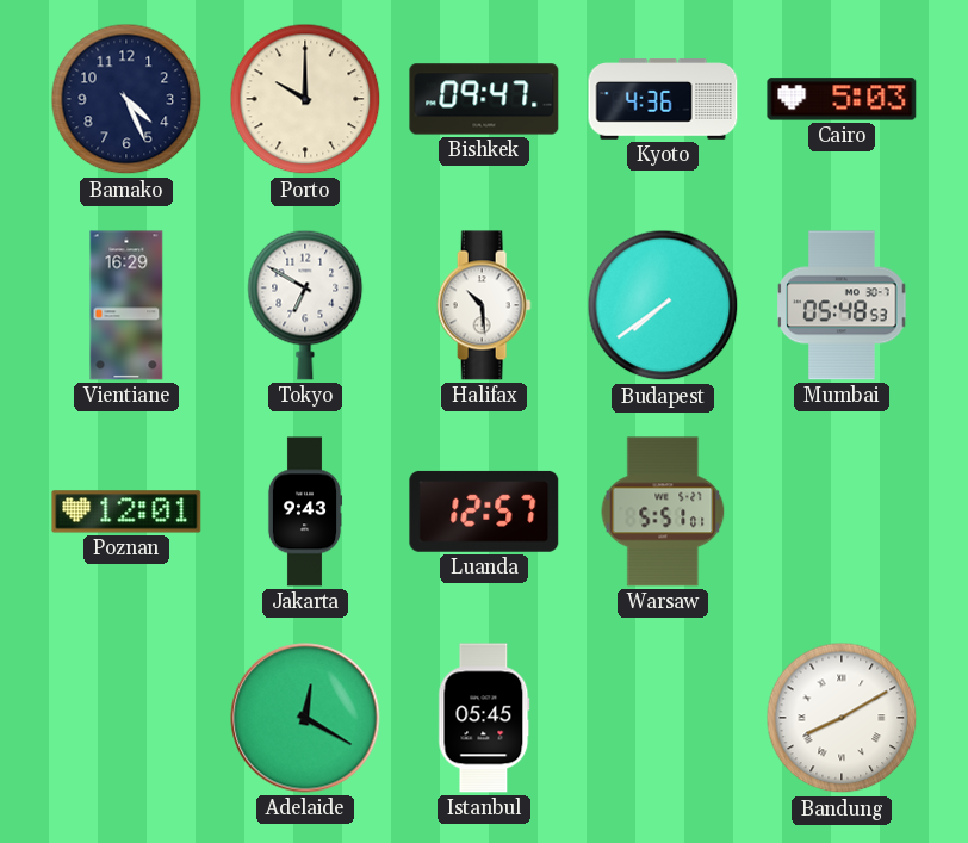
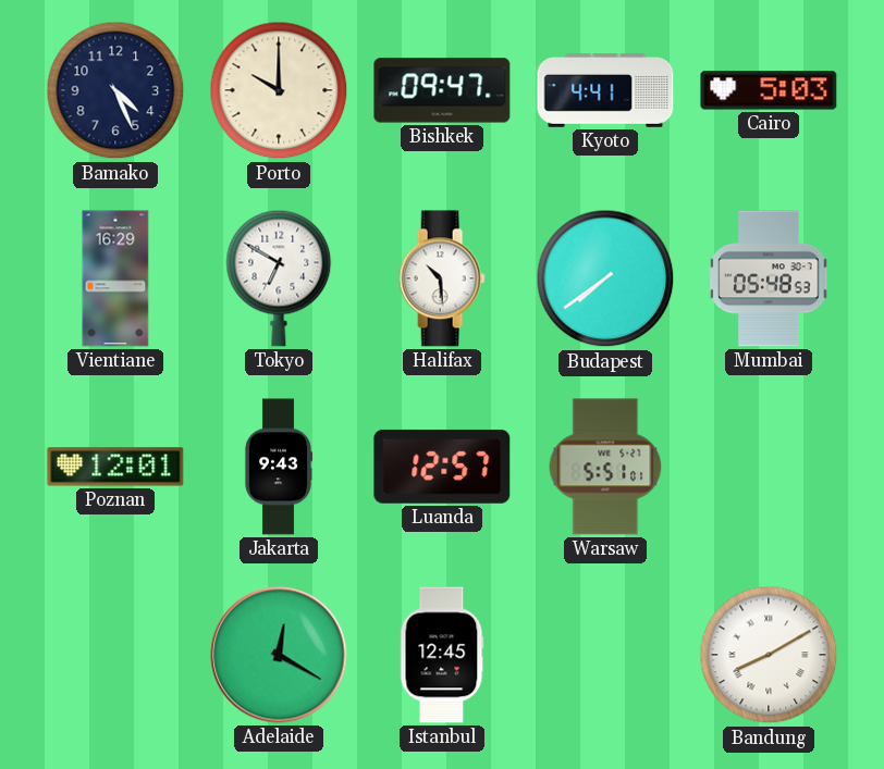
Kyoto: 4:36 -> 4:41
Istanbul: 05:45 -> 12:45
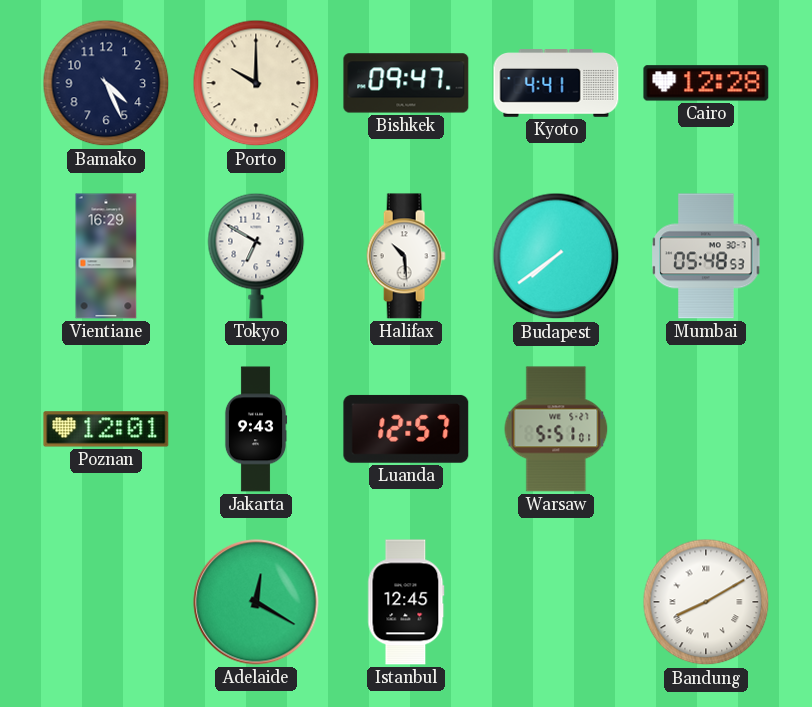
Cairo: 5:03 -> 12:28
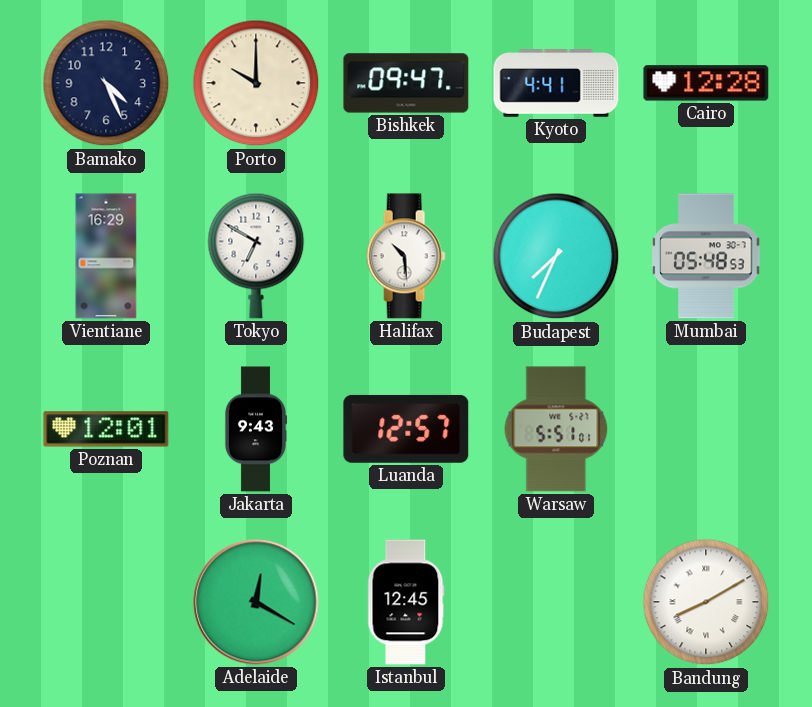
Budapest: 7:39 -> 7:34
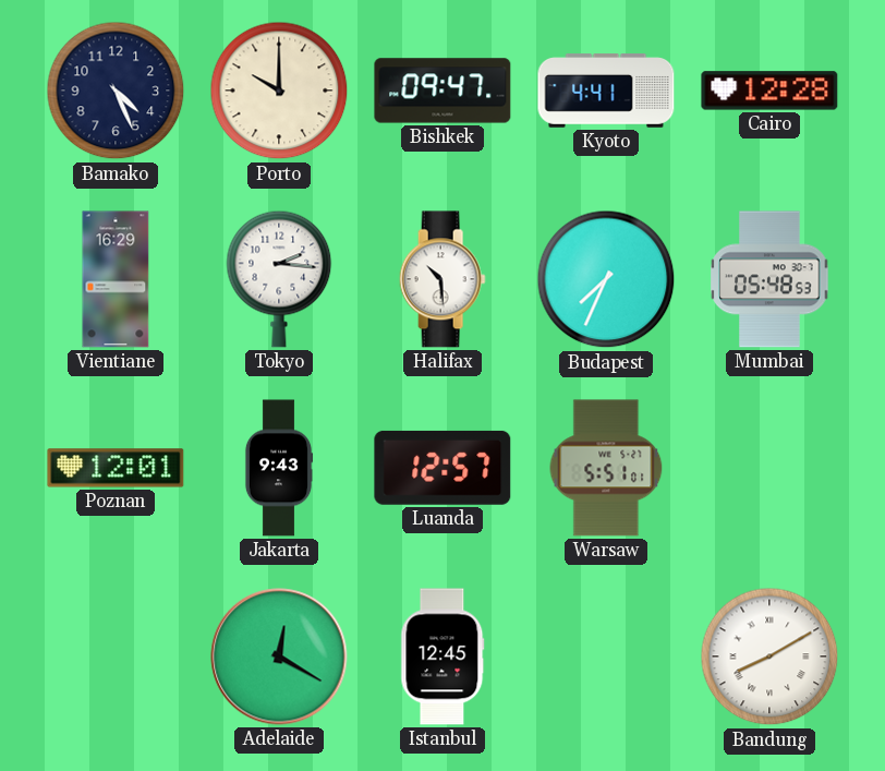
Tokyo: 6:50 -> 2:16
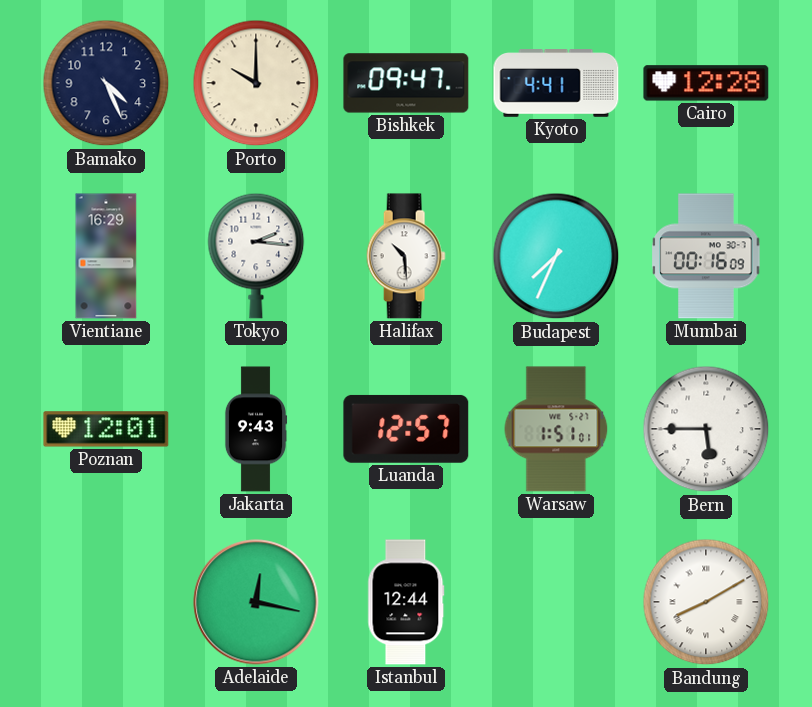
Mumbai: 05:48 -> 00:16
Warsaw: 5:51 -> 1:51
Bern: none -> 5:45
Adelaide: 12:20 -> 12:17
Istanbul: 12:45 -> 12:44
